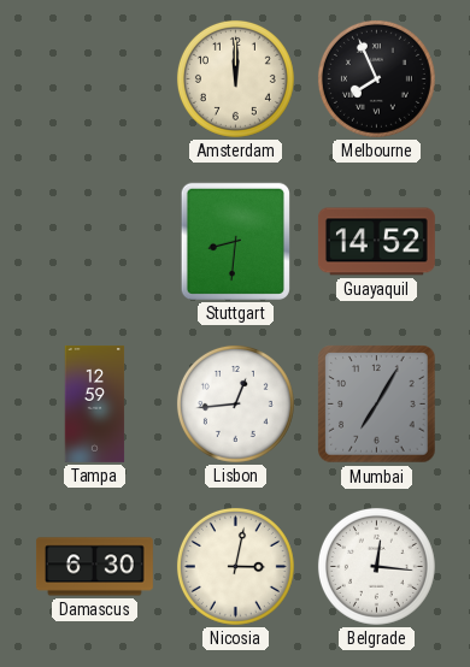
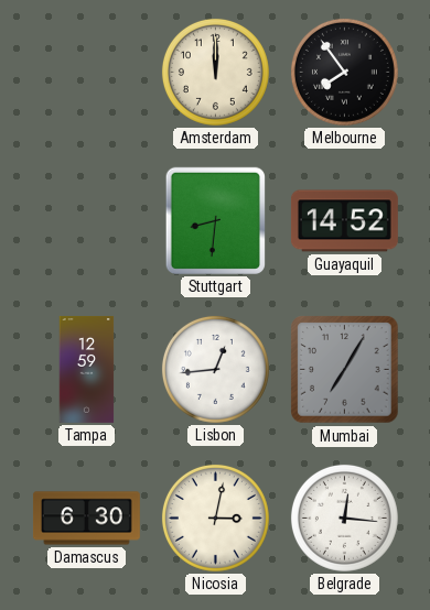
Melbourne: 7:56 -> 7:54
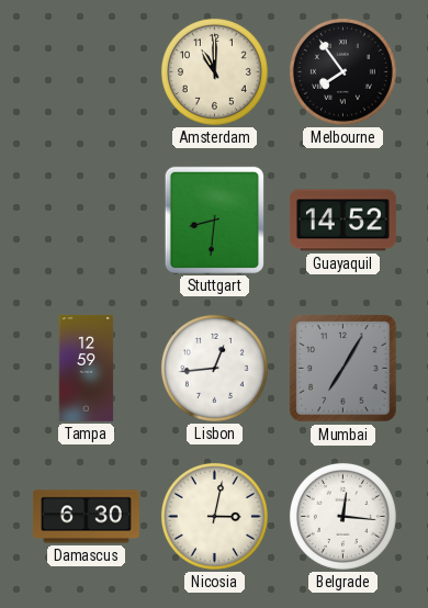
Amsterdam: 12:00 -> 11:00
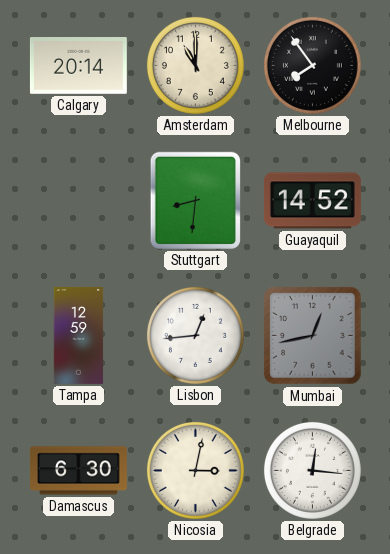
Calgary: none -> 20:14
Mumbai: 7:05 -> 12:43
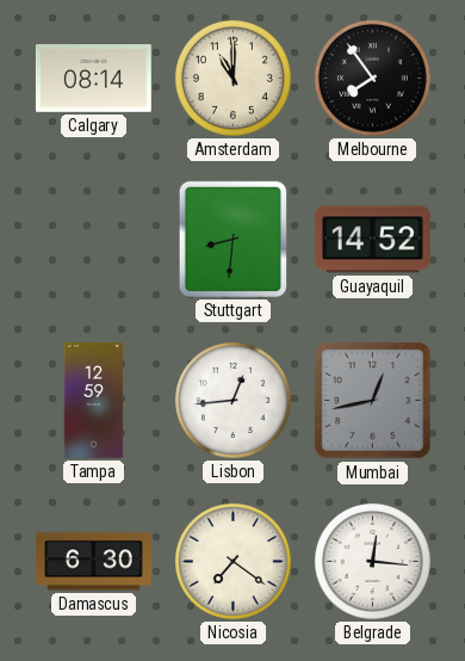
Calgary: 20:14 -> 08:14
Nicosia: 3:02 -> 7:21
